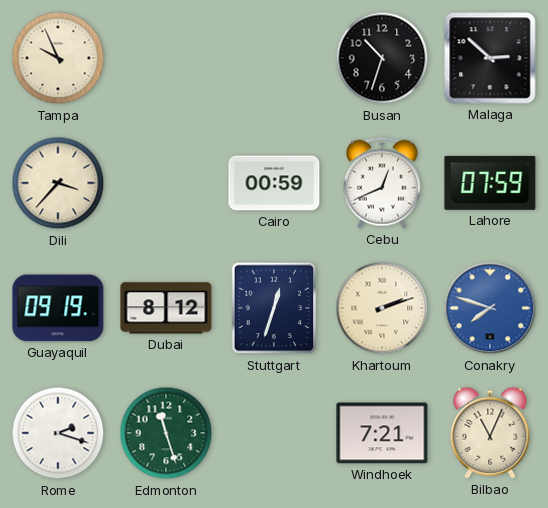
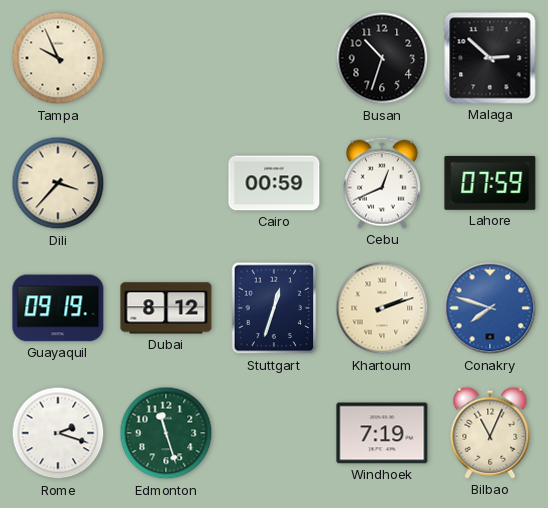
Windhoek: 7:21 -> 7:19
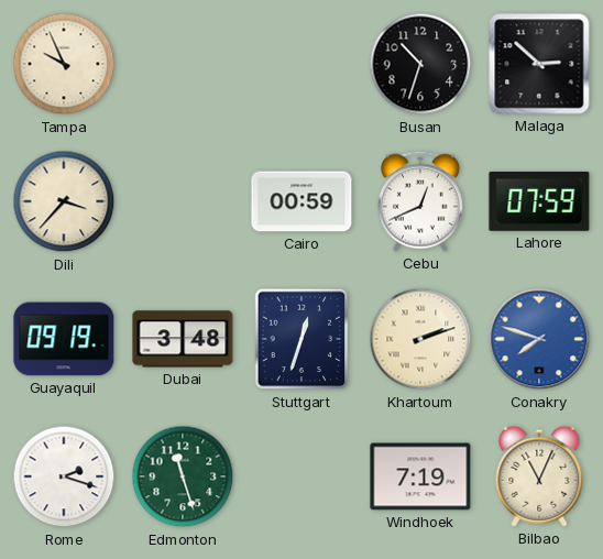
Dubai: 8:12 -> 3:48
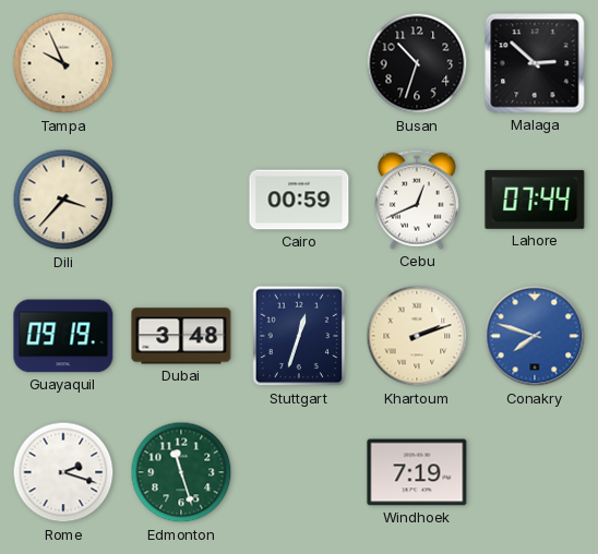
Lahore: 07:59 -> 07:44
Bilbao: 11:04 -> none
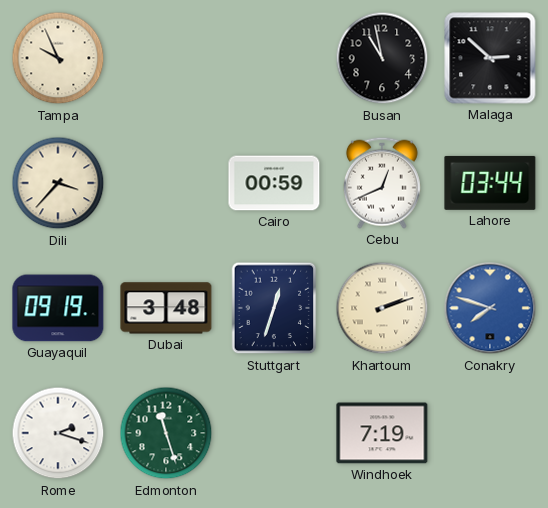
Busan: 10:33 -> 10:58
Lahore: 07:44 -> 03:44
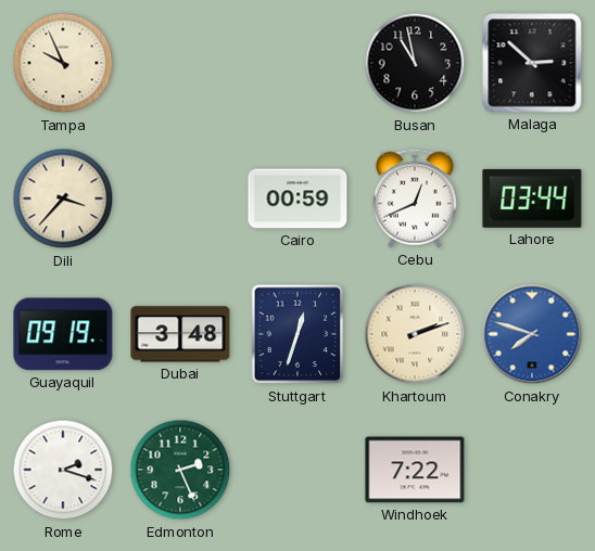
Edmonton: 11:27 -> 2:26
Windhoek: 7:19 -> 7:22
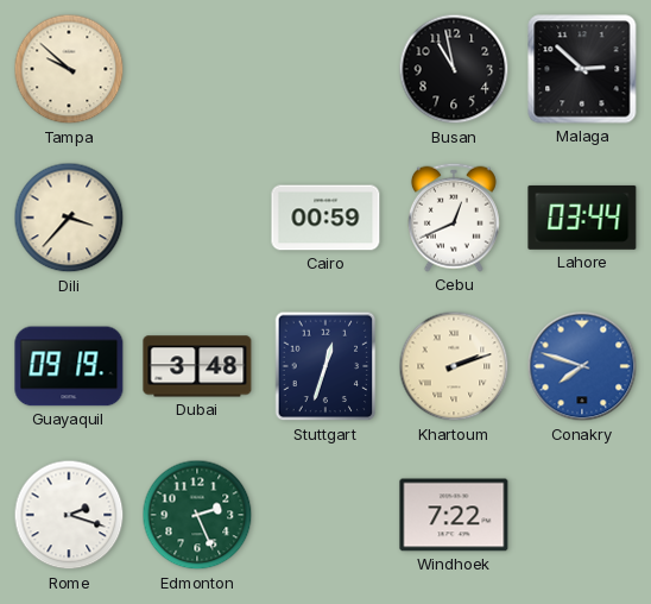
Tampa: 9:56 -> 9:52
